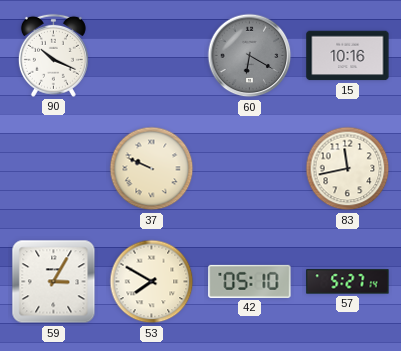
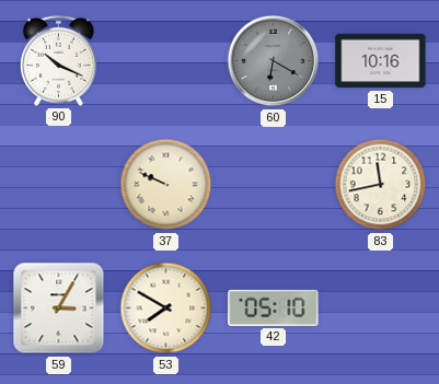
57: 5:27 -> none
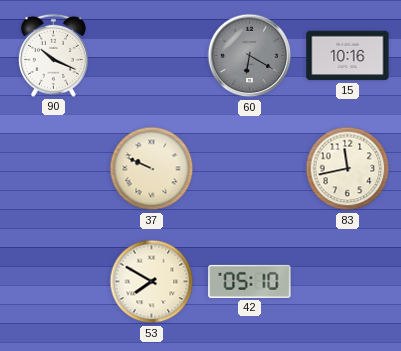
59: 3:05 -> none
